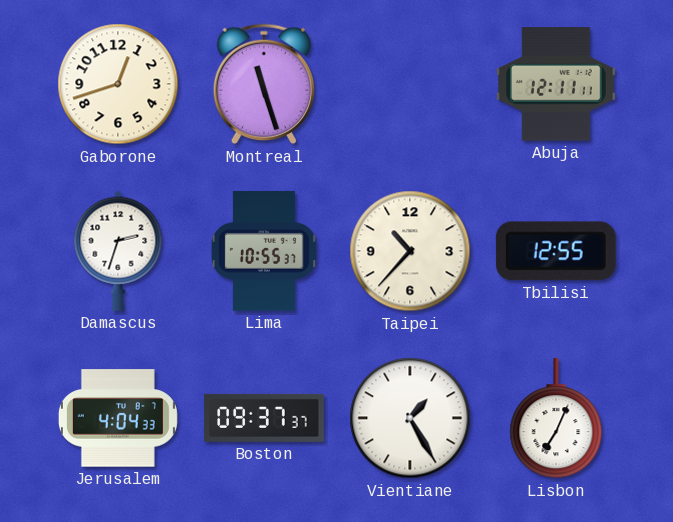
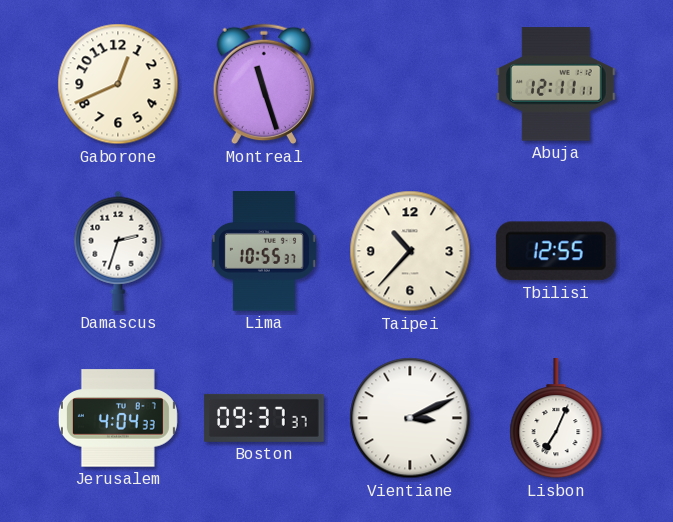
Gaborone: 12:42 -> 12:41
Vientiane: 1:25 -> 3:11
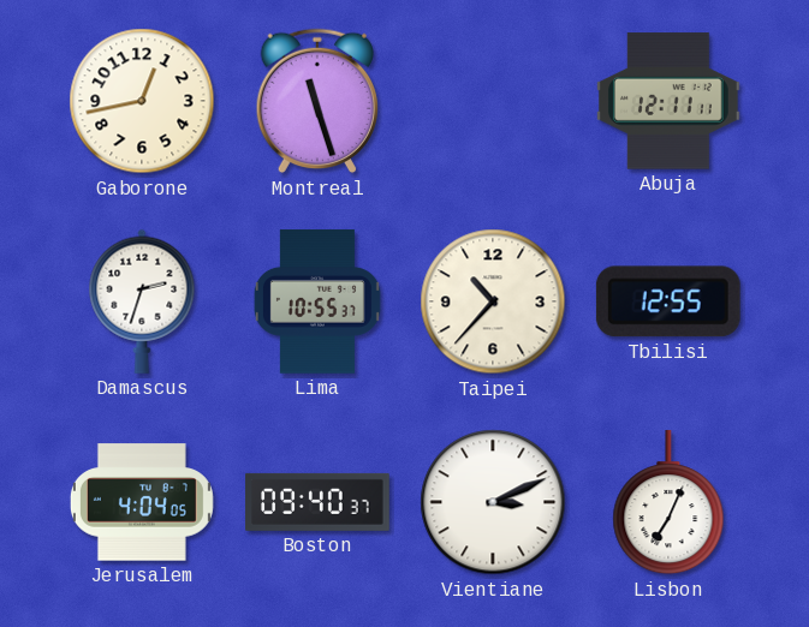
Gaborone: 12:41 -> 12:43
Jerusalem: 4:04:33 -> 4:04:05
Boston: 09:37 -> 09:40
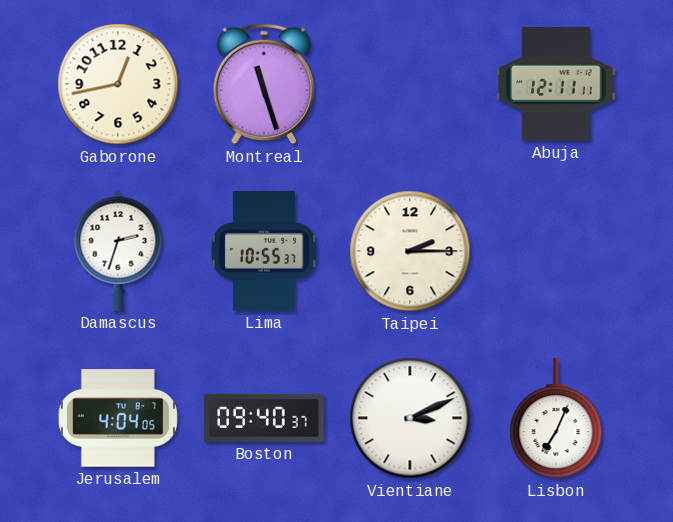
Taipei: 10:37 -> 2:15
Tbilisi: 12:55 -> none
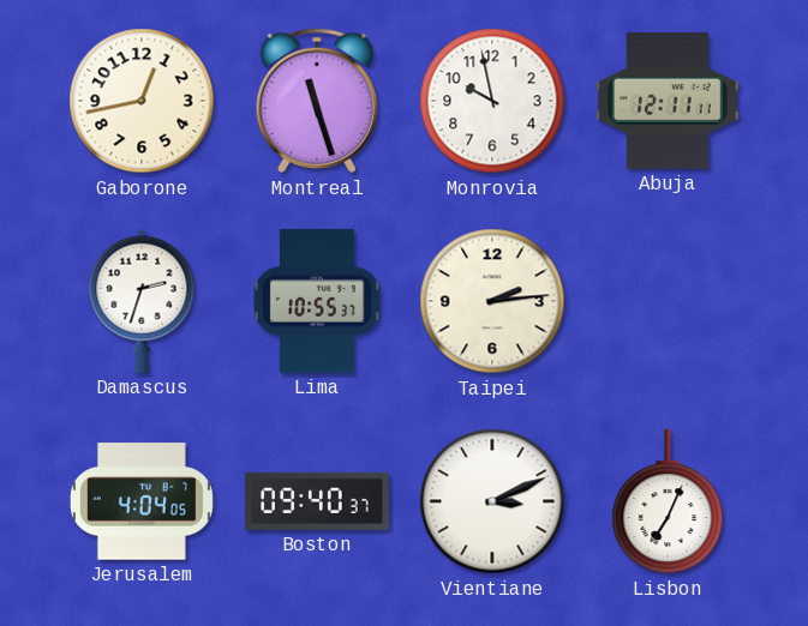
Monrovia: none -> 9:58
Taipei: 2:15 -> 2:14
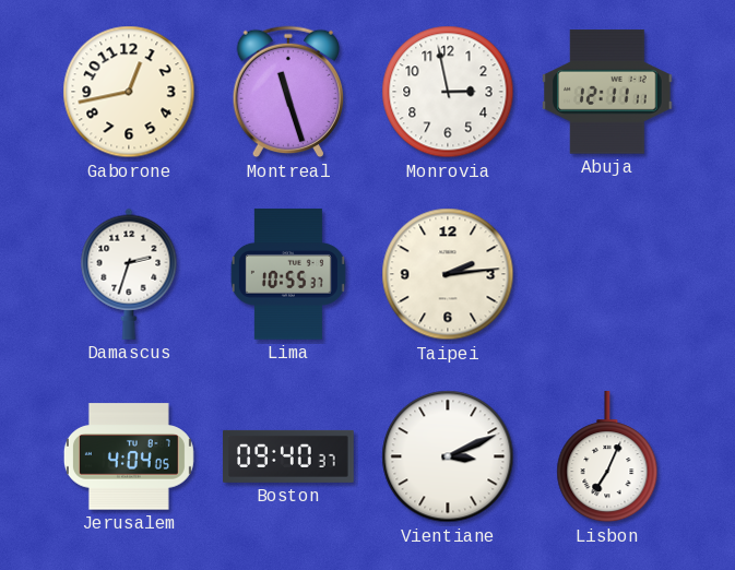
Monrovia: 9:58 -> 2:58
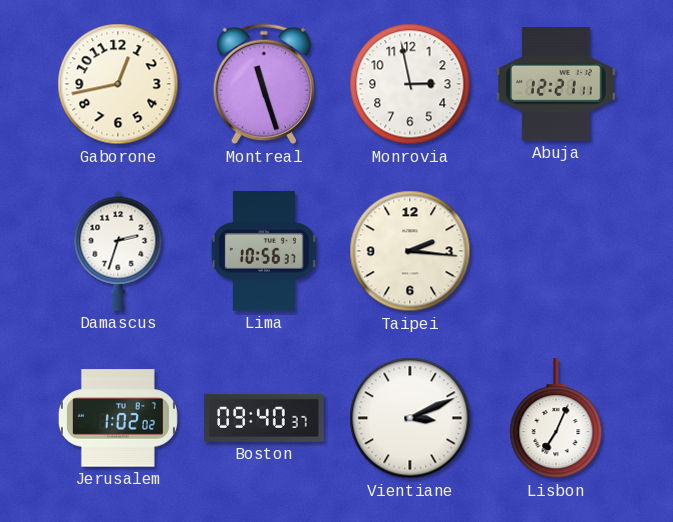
Abuja: 12:11 -> 12:21
Lima: 10:55 -> 10:56
Taipei: 2:14 -> 2:16
Jerusalem: 4:04 -> 1:02
